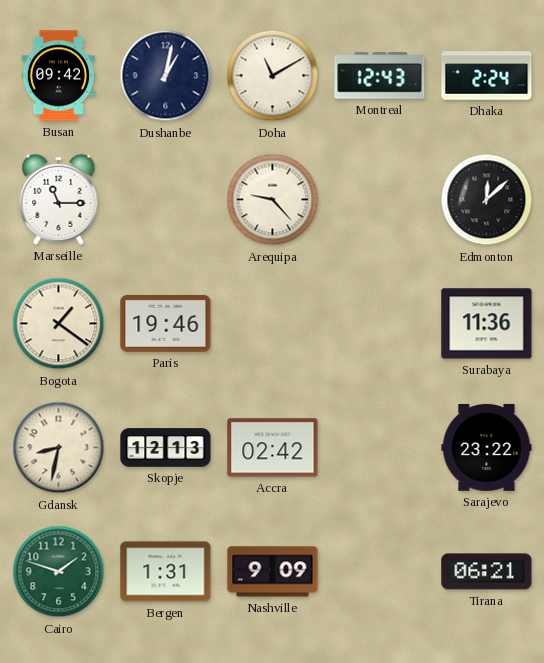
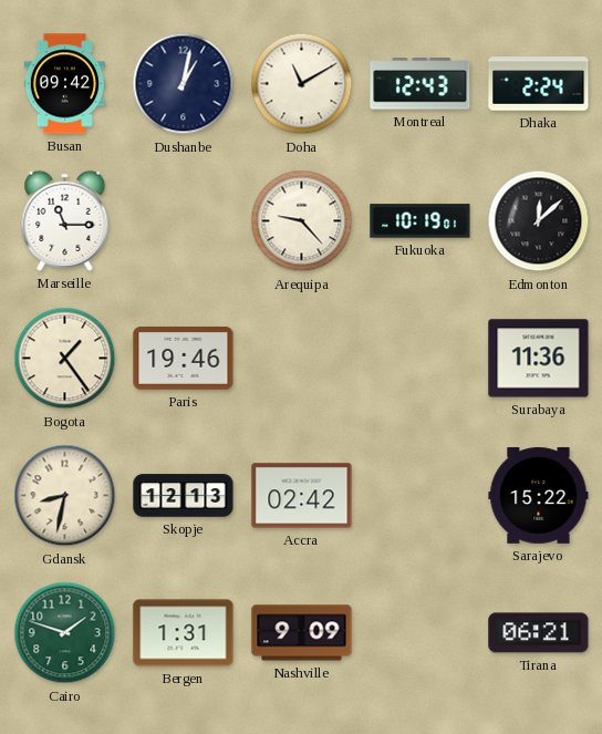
Fukuoka: none -> 10:19
Bogota: 1:21 -> 1:24
Sarajevo: 23:22 -> 15:22
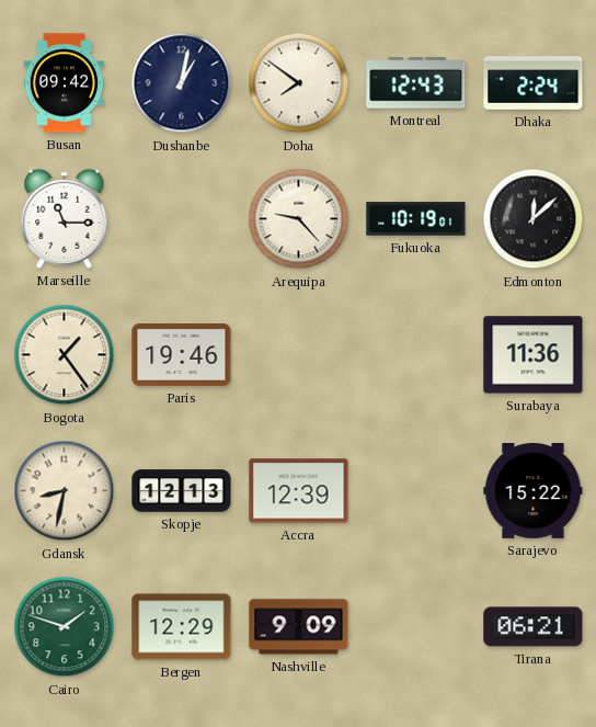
Doha: 11:10 -> 7:51
Accra: 02:42 -> 12:39
Bergen: 1:31 -> 12:29
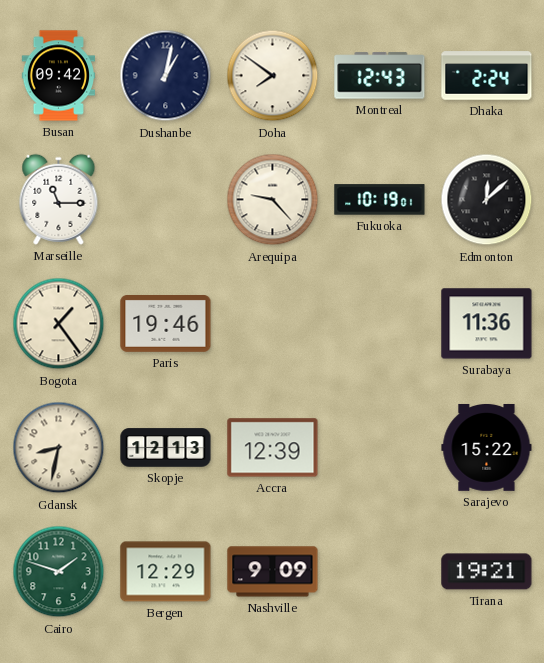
Tirana: 06:21 -> 19:21
